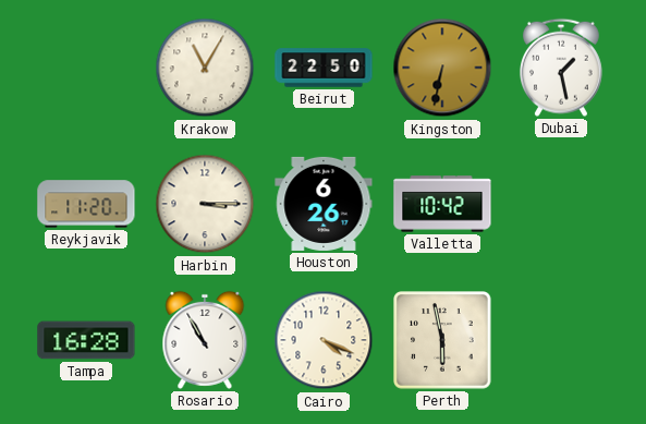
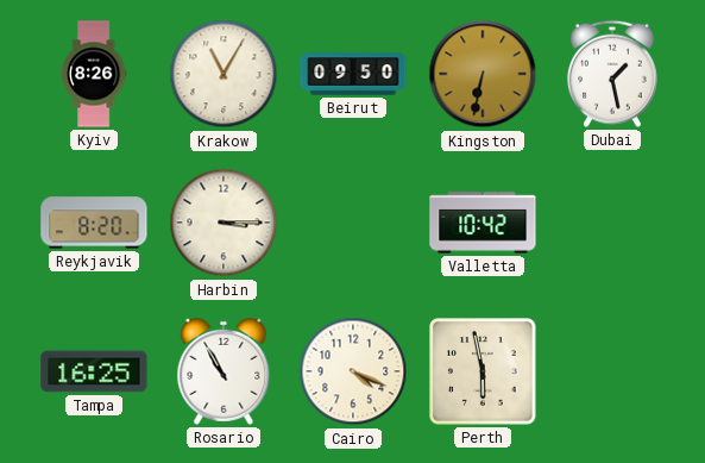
Kyiv: none -> 8:26
Beirut: 22:50 -> 09:50
Reykjavik: 11:20 -> 8:20
Houston: 6:26 -> none
Tampa: 16:28 -> 16:25
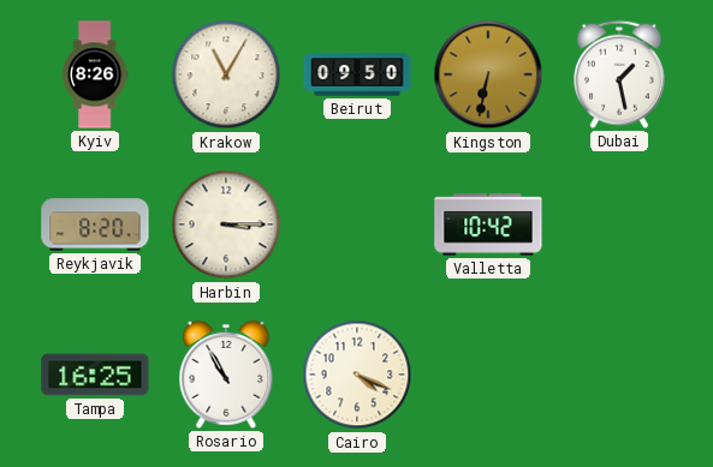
Perth: 5:58 -> none
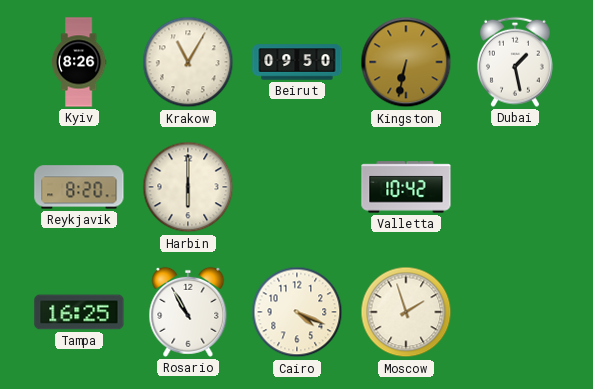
Harbin: 3:15 -> 6:00
Moscow: none -> 1:57
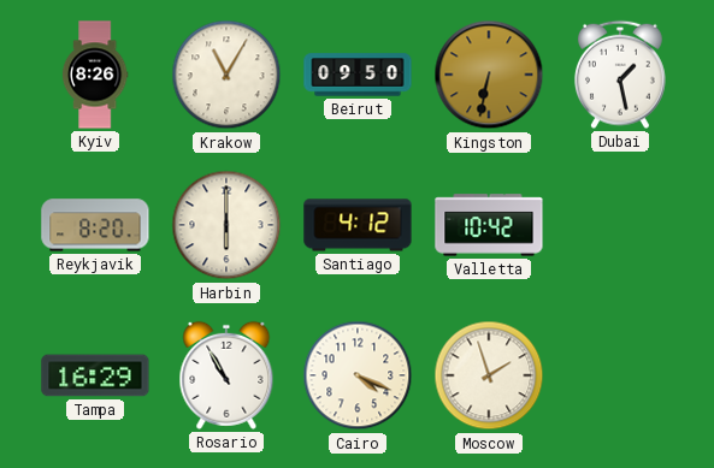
Santiago: none -> 4:12
Tampa: 16:25 -> 16:29
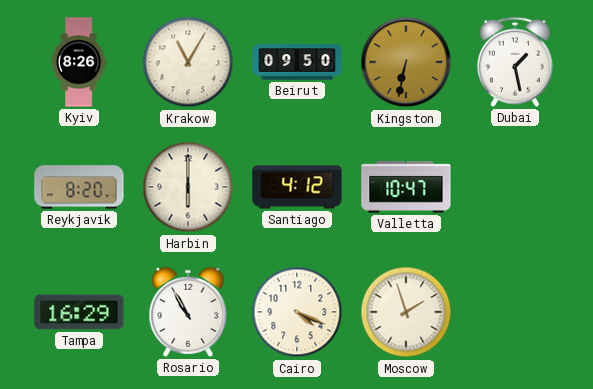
Valletta: 10:42 -> 10:47
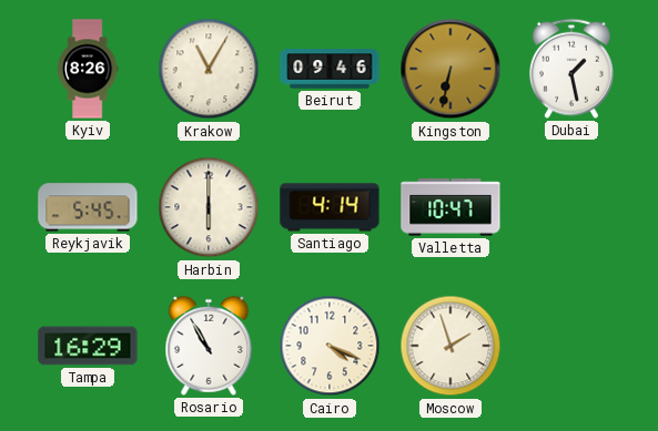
Beirut: 09:50 -> 09:46
Reykjavik: 8:20 -> 5:45
Santiago: 4:12 -> 4:14
